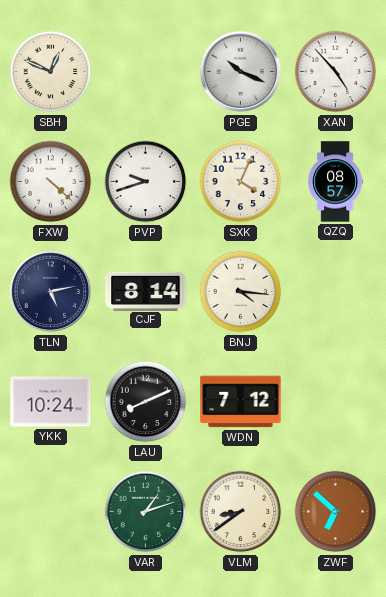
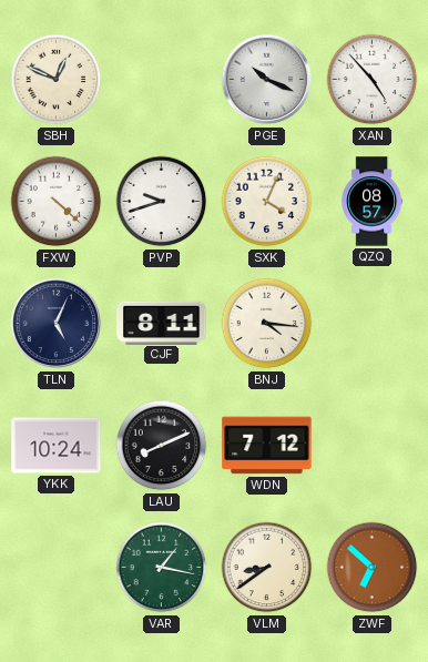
TLN: 5:13 -> 5:04
CJF: 8:14 -> 8:11
VAR: 1:12 -> 1:17
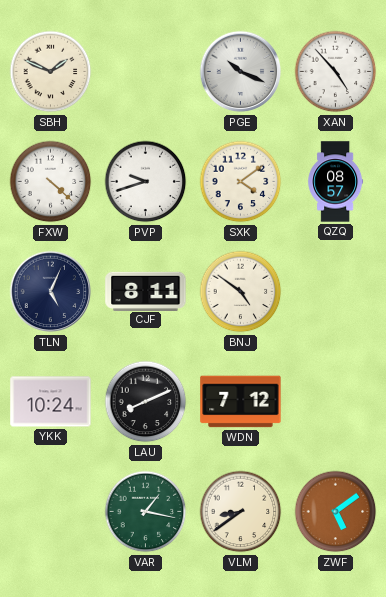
SBH: 12:49 -> 1:49
SXK: 4:04 -> 4:09
BNJ: 4:16 -> 4:51
ZWF: 6:52 -> 5:09
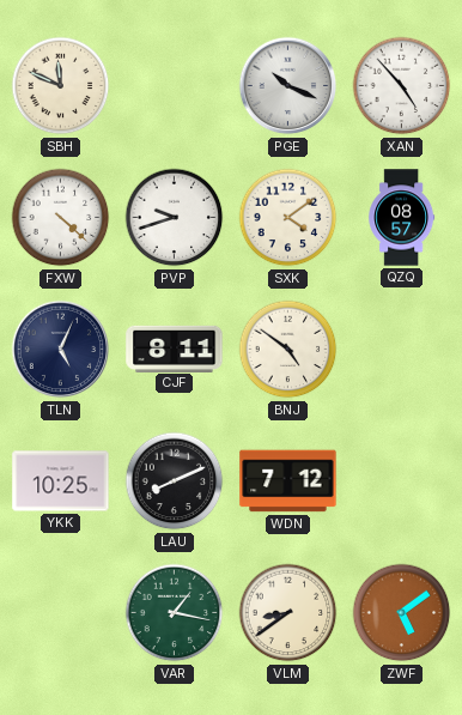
SBH: 1:49 -> 11:49
YKK: 10:24 -> 10:25
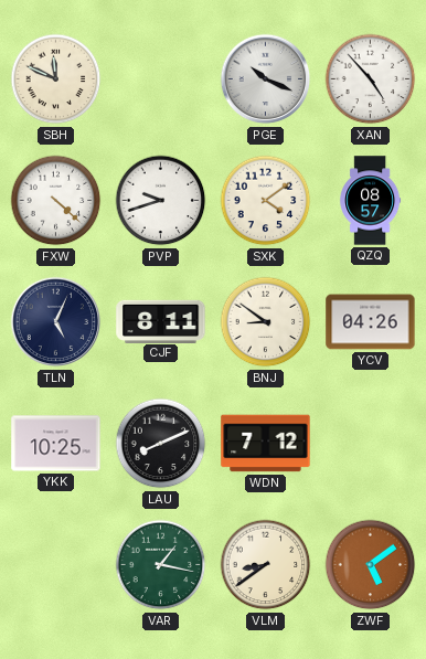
BNJ: 4:51 -> 8:51
YCV: none -> 04:26
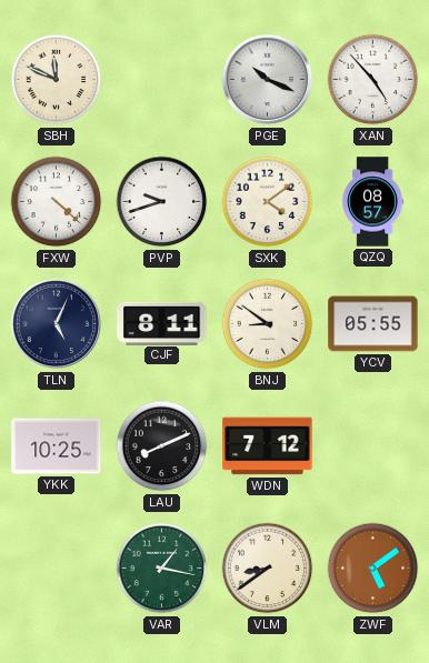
YCV: 04:26 -> 05:55
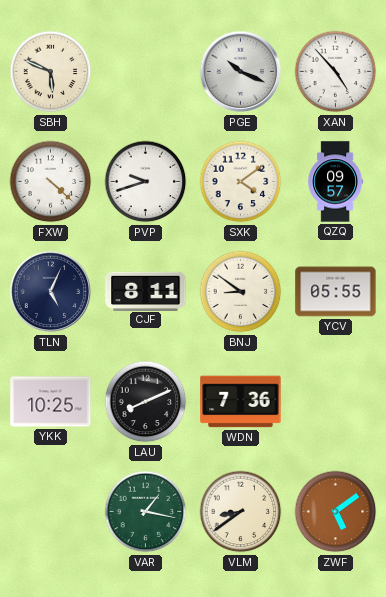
SBH: 11:49 -> 5:49
QZQ: 08:57 -> 09:57
WDN: 7:12 -> 7:36
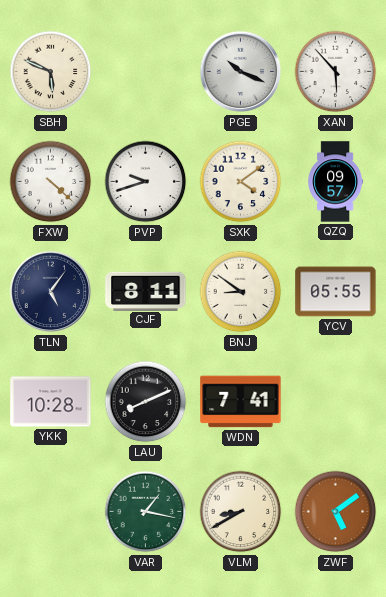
XAN: 4:53 -> 5:53
TLN: 5:04 -> 5:06
YKK: 10:25 -> 10:28
WDN: 7:36 -> 7:41
VLM: 8:39 -> 8:40
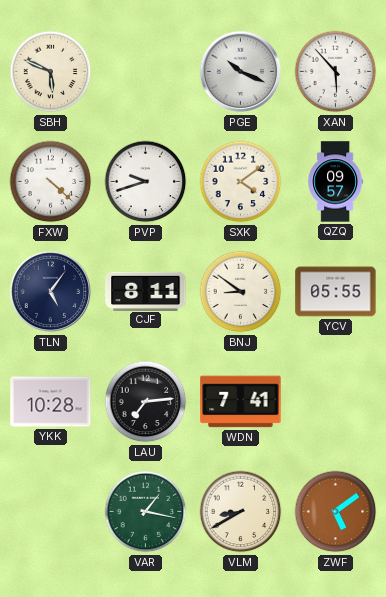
LAU: 8:11 -> 7:14
